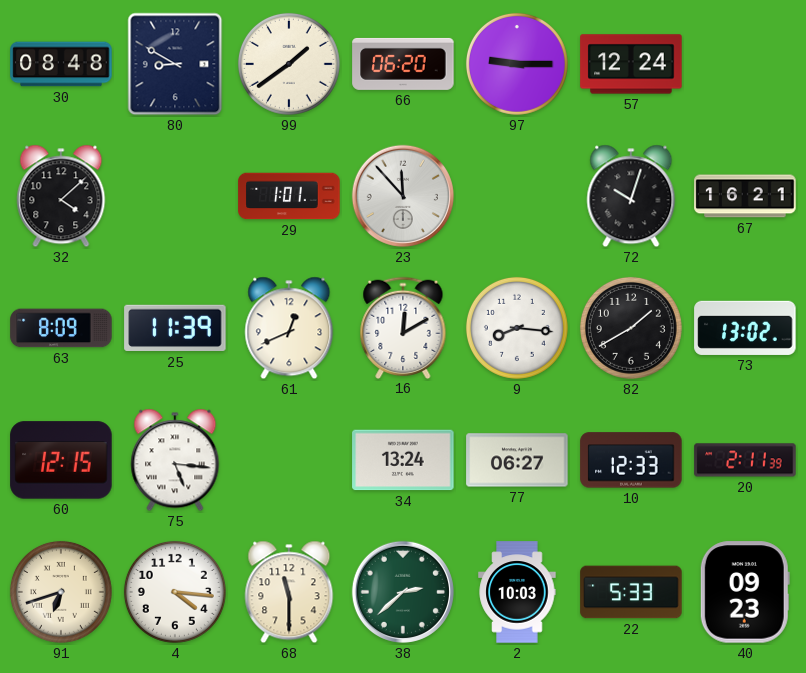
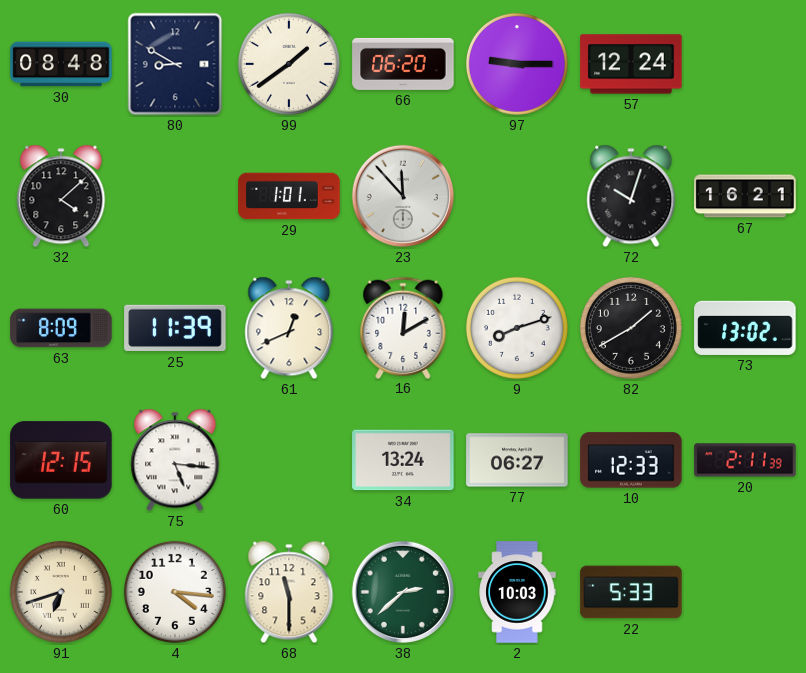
9: 8:16 -> 8:12
40: 09:23 -> none
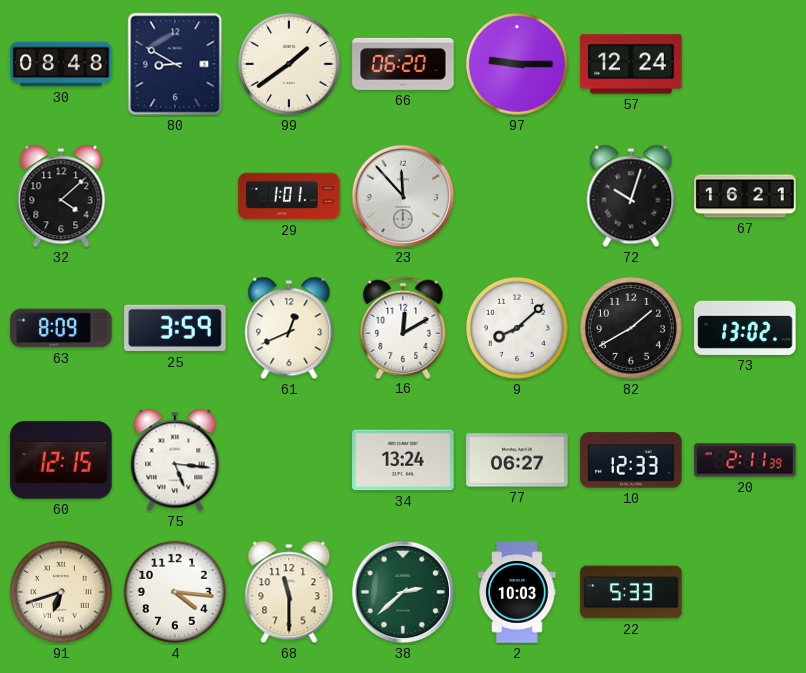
25: 11:39 -> 3:59
9: 8:12 -> 8:08
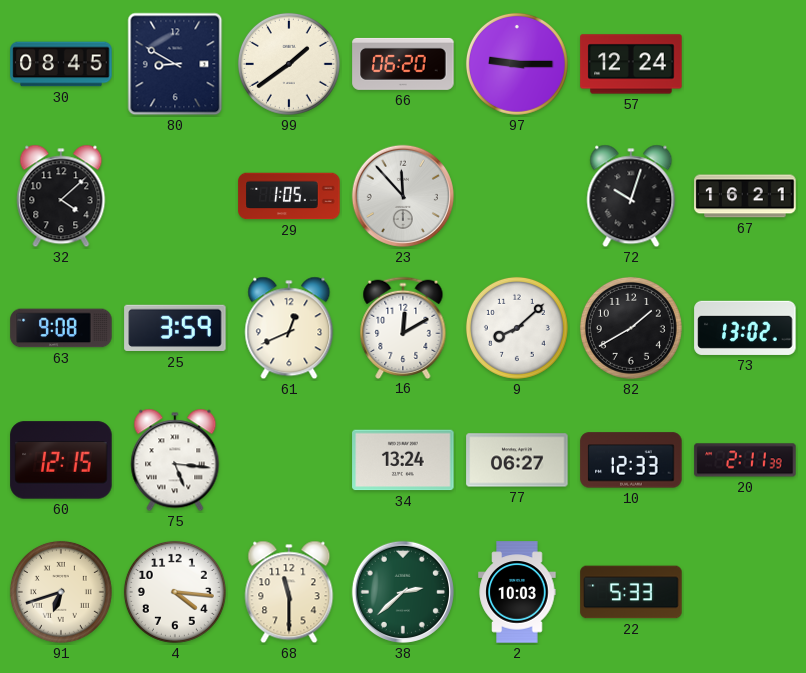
30: 08:48 -> 08:45
29: 1:01 -> 1:05
63: 8:09 -> 9:08
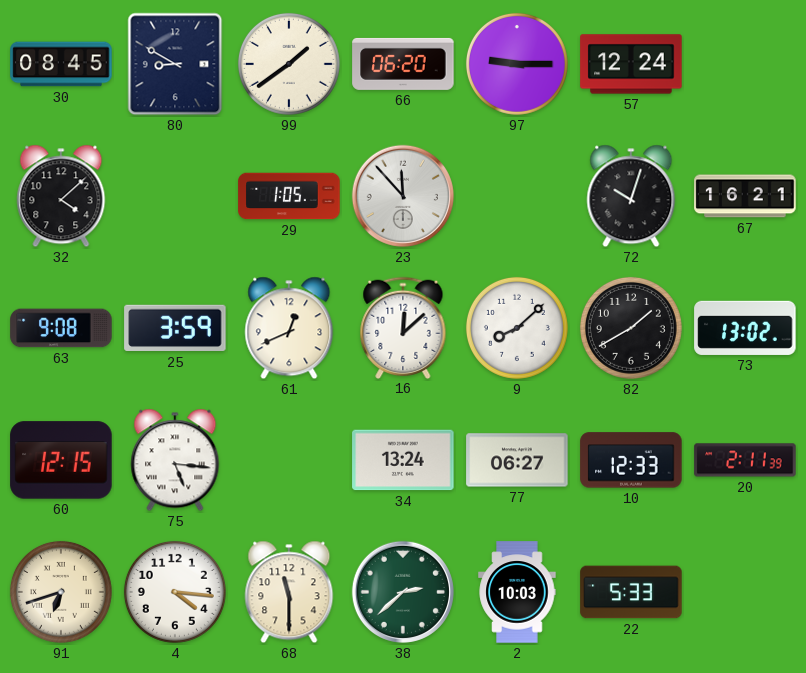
16: 12:10 -> 12:08
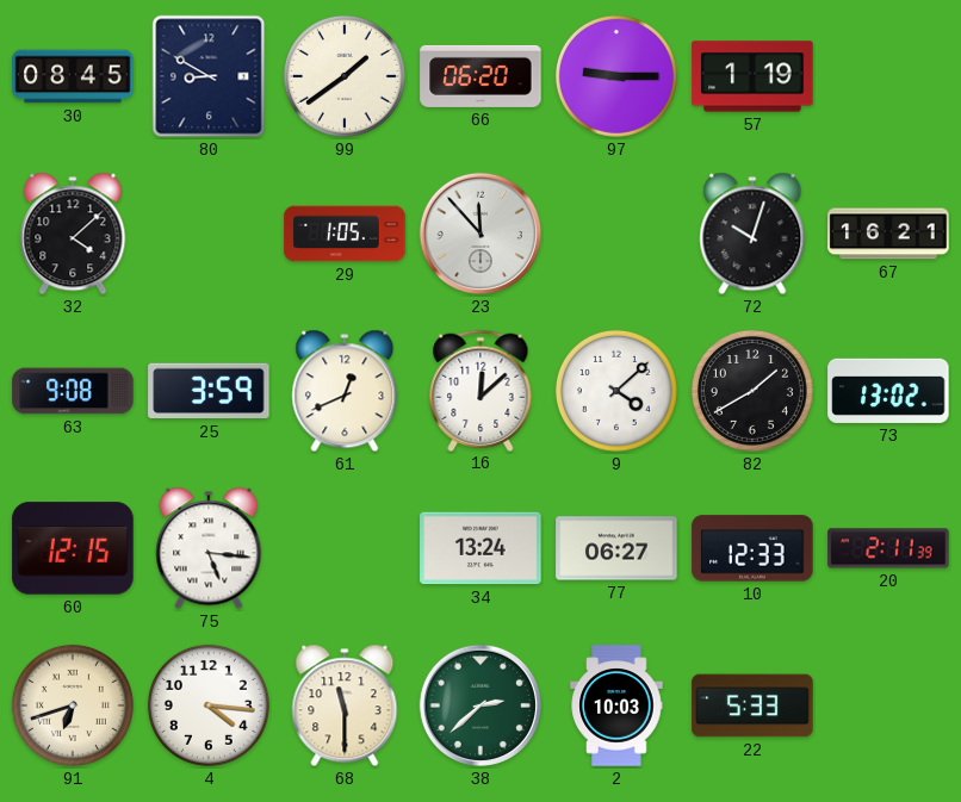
57: 12:24 -> 1:19
9: 8:08 -> 4:08
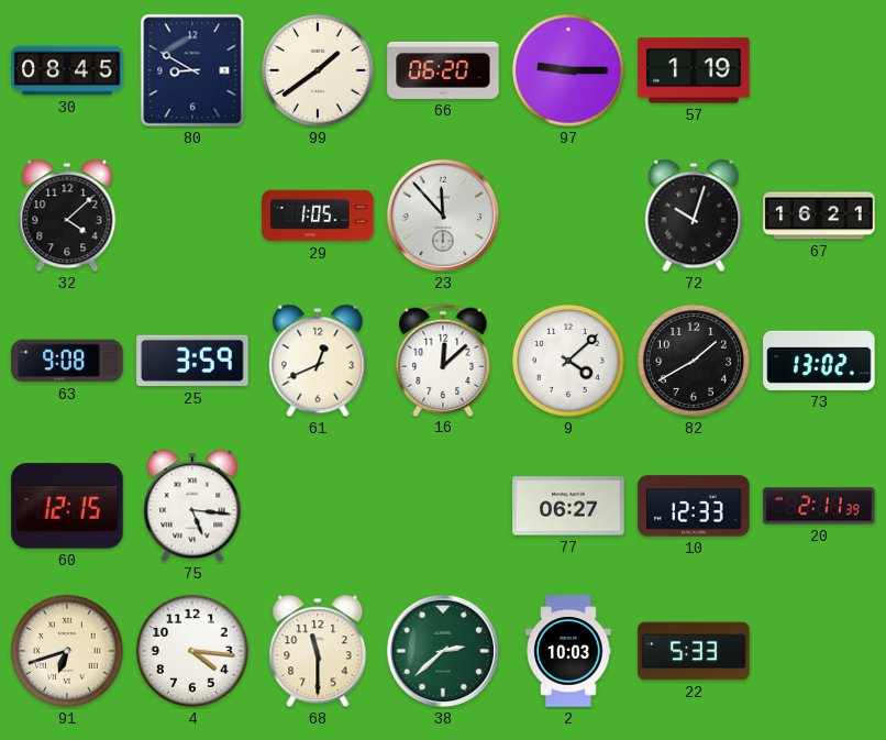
34: 13:24 -> none
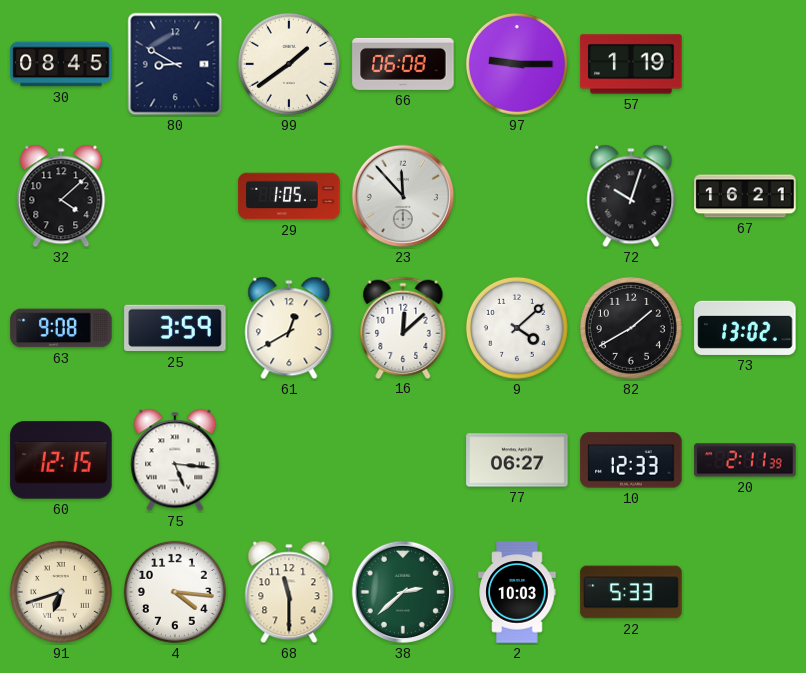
66: 06:20 -> 06:08
61: 12:41 -> 12:40
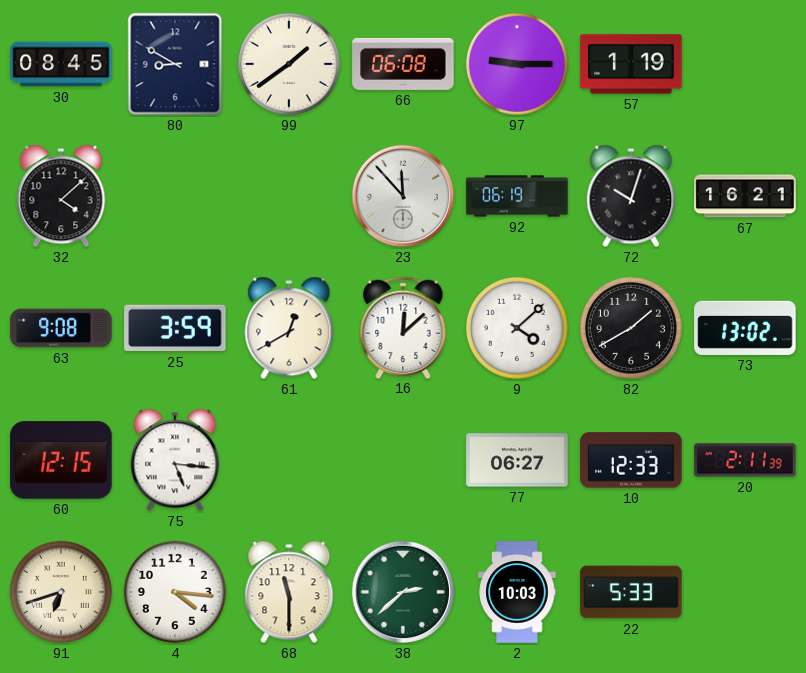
29: 1:05 -> none
92: none -> 06:19
